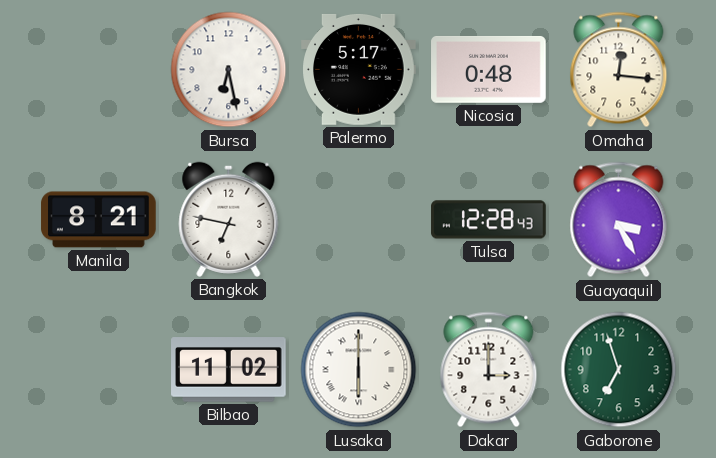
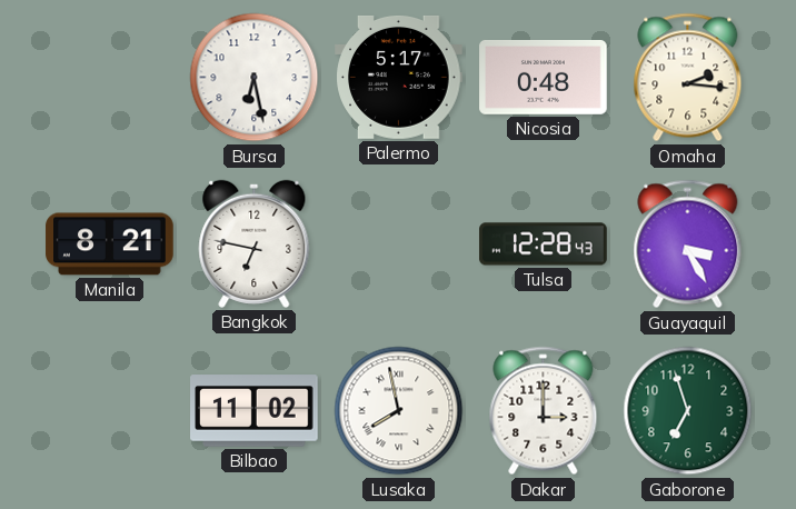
Omaha: 12:16 -> 2:16
Lusaka: 6:00 -> 7:58
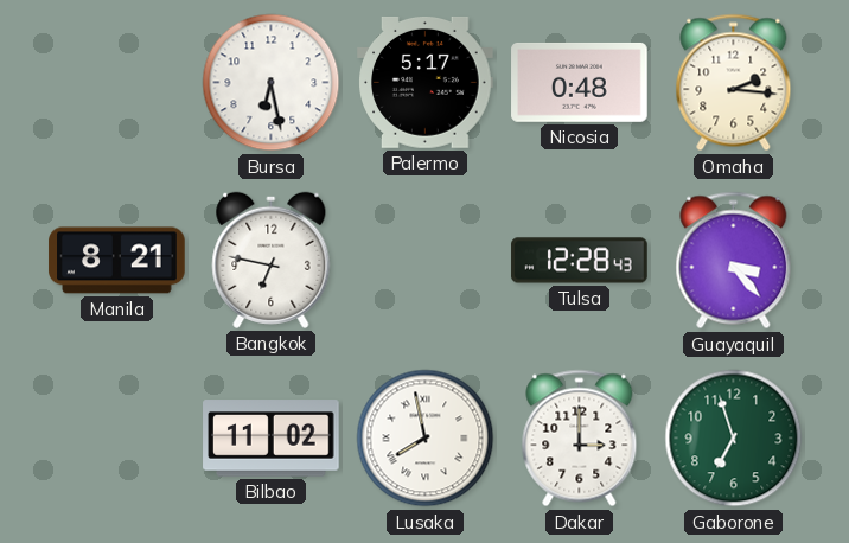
Guayaquil: 3:25 -> 3:23
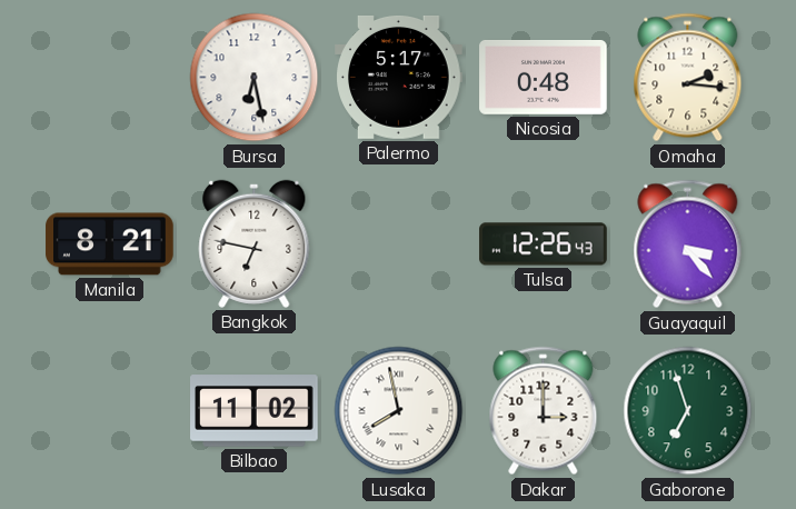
Tulsa: 12:28 -> 12:26
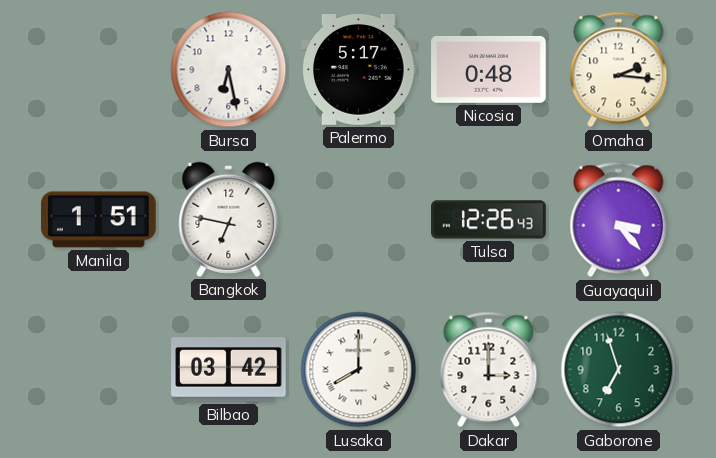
Manila: 8:21 -> 1:51
Bilbao: 11:02 -> 03:42
Lusaka: 7:58 -> 8:00
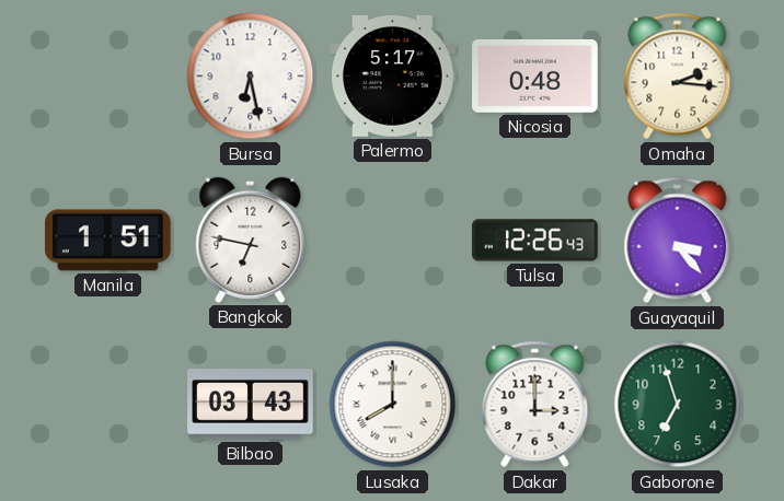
Bilbao: 03:42 -> 03:43
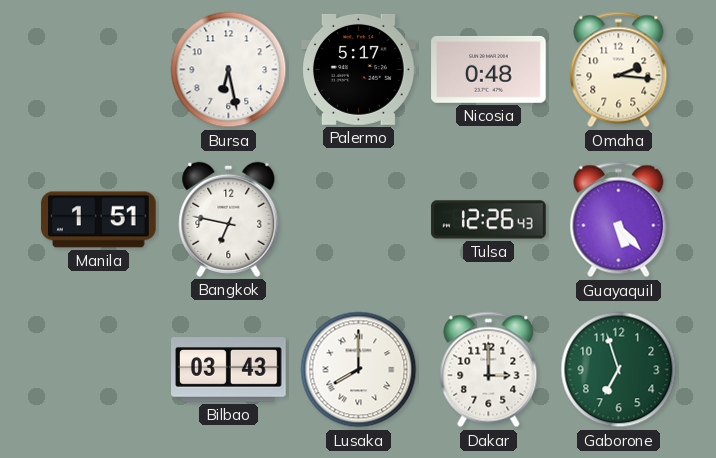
Guayaquil: 3:23 -> 5:23
